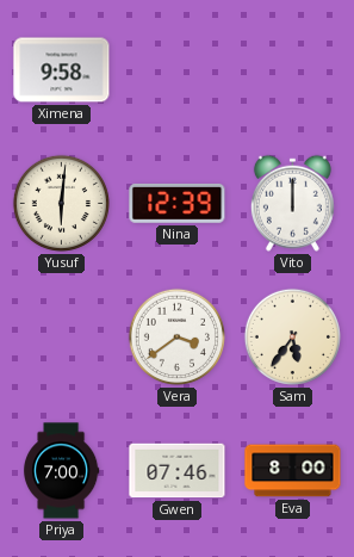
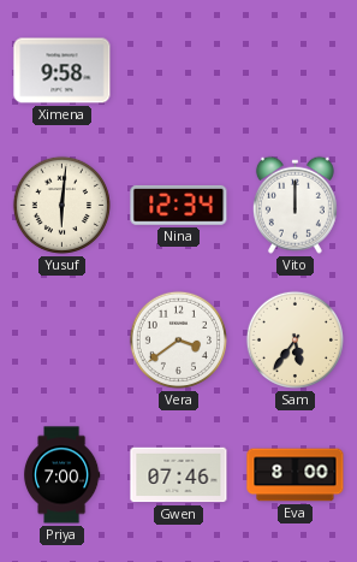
Nina: 12:39 -> 12:34
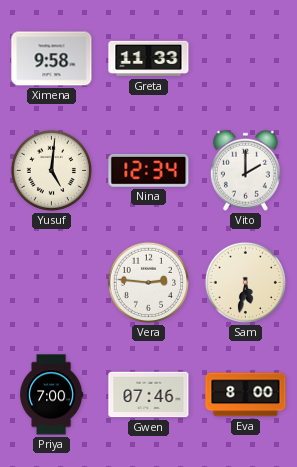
Greta: none -> 11:33
Yusuf: 6:01 -> 5:01
Vito: 12:00 -> 2:00
Vera: 3:39 -> 2:46
Sam: 5:36 -> 5:32
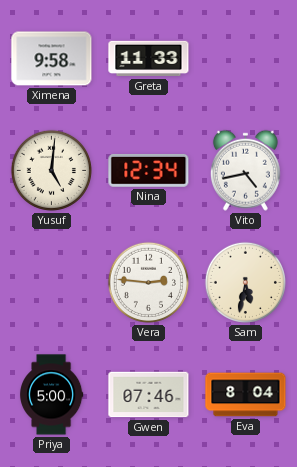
Vito: 2:00 -> 4:43
Priya: 7:00 -> 5:00
Eva: 8:00 -> 8:04
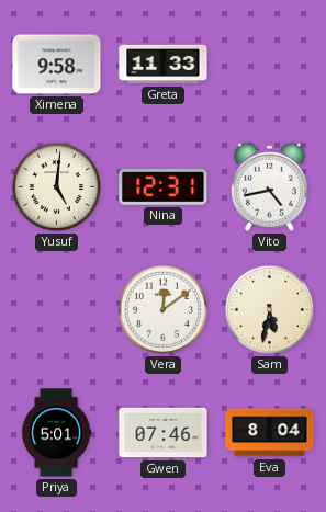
Nina: 12:34 -> 12:31
Vera: 2:46 -> 12:09
Priya: 5:00 -> 5:01
